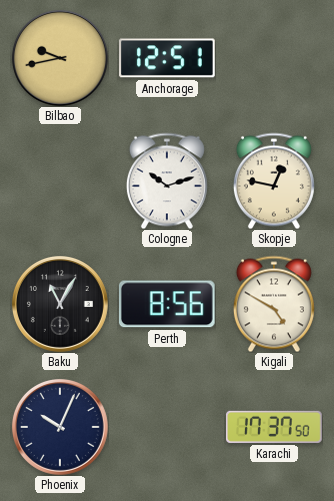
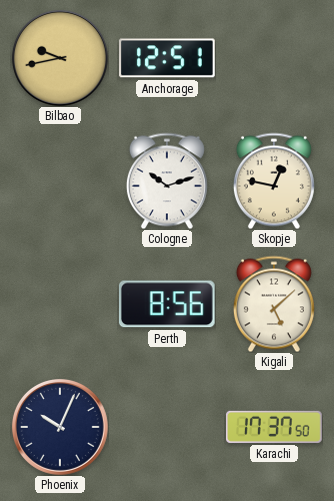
Baku: 11:05 -> none
Kigali: 4:50 -> 5:08
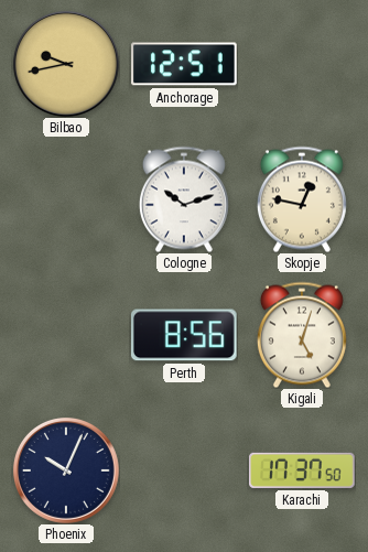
Kigali: 5:08 -> 5:03
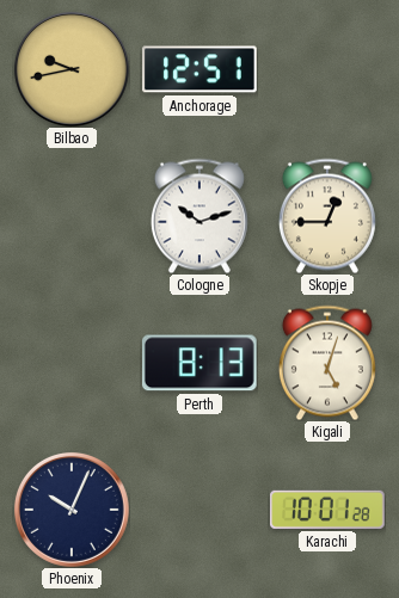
Skopje: 12:47 -> 12:45
Perth: 8:56 -> 8:13
Karachi: 17:37 -> 10:01
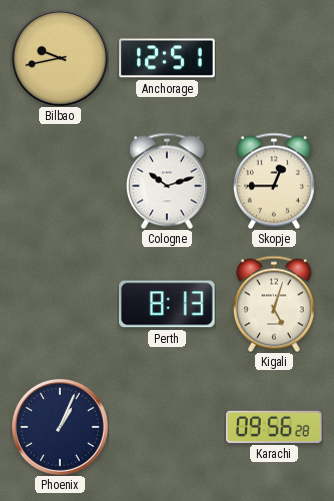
Phoenix: 10:04 -> 1:04
Karachi: 10:01 -> 09:56
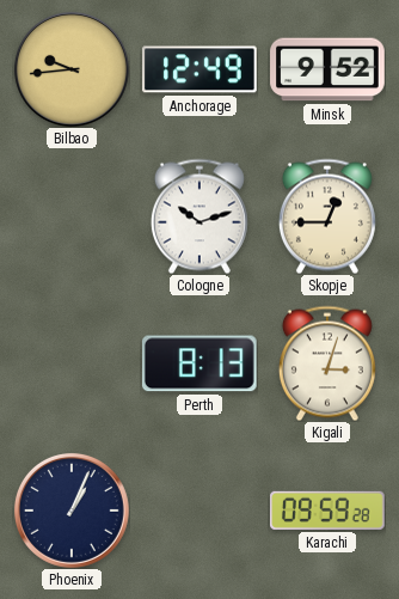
Bilbao: 9:43 -> 9:44
Anchorage: 12:51 -> 12:49
Minsk: none -> 9:52
Kigali: 5:03 -> 3:03
Karachi: 09:56 -> 09:59
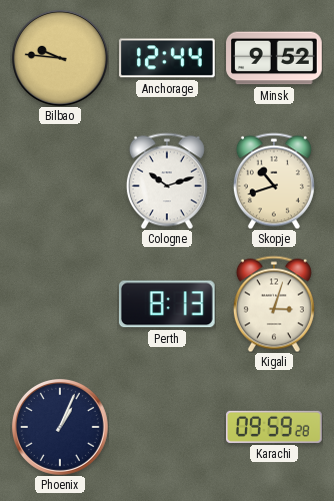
Bilbao: 9:44 -> 9:46
Anchorage: 12:49 -> 12:44
Skopje: 12:45 -> 10:42
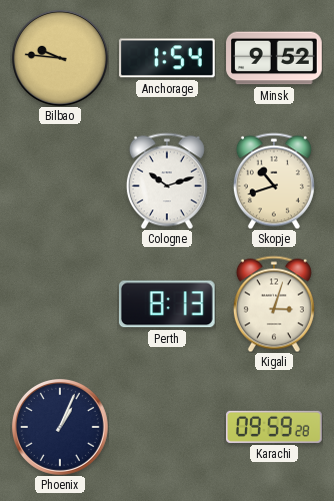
Anchorage: 12:44 -> 1:54
